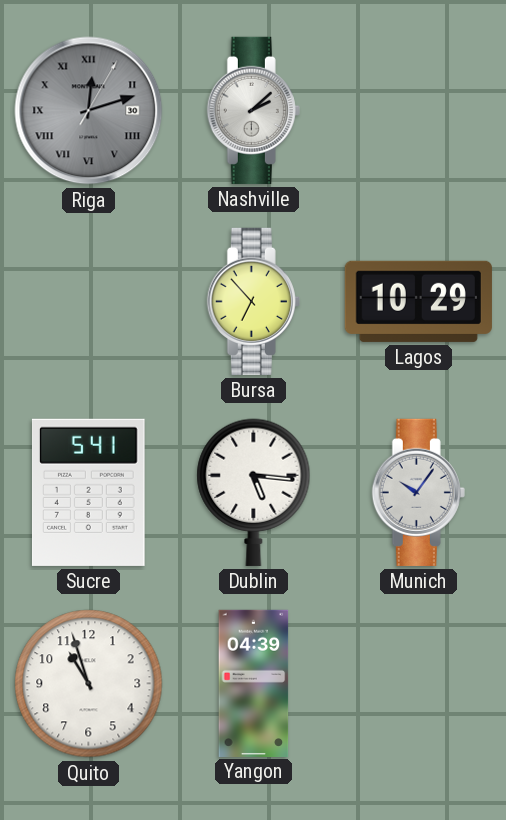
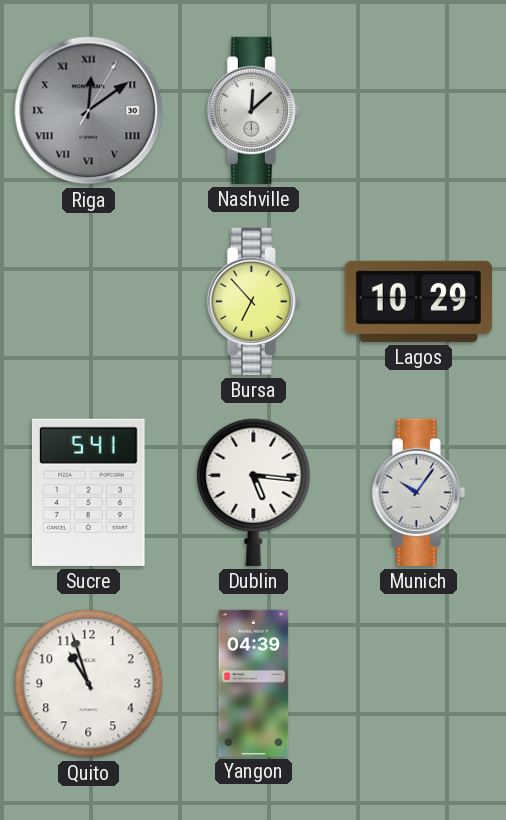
Riga: 12:12 -> 12:09
Nashville: 2:08 -> 12:08
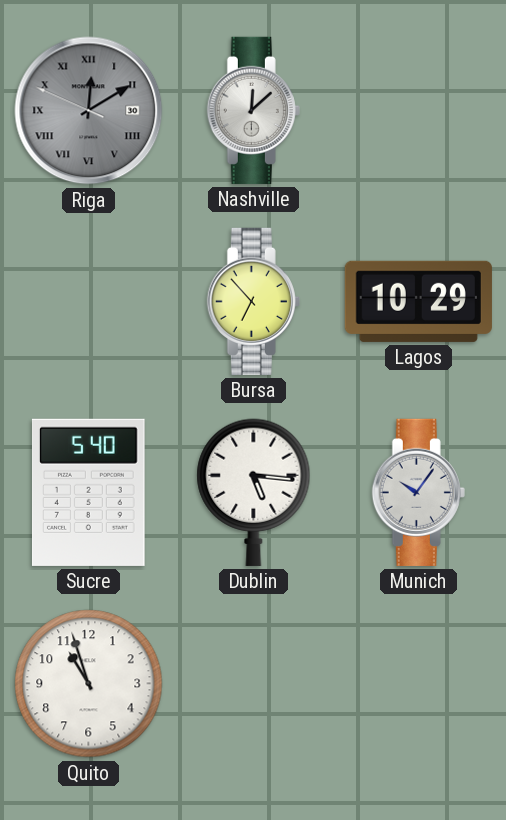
Riga: 12:09:05 -> 12:09:49
Sucre: 5:41 -> 5:40
Yangon: 04:39 -> none
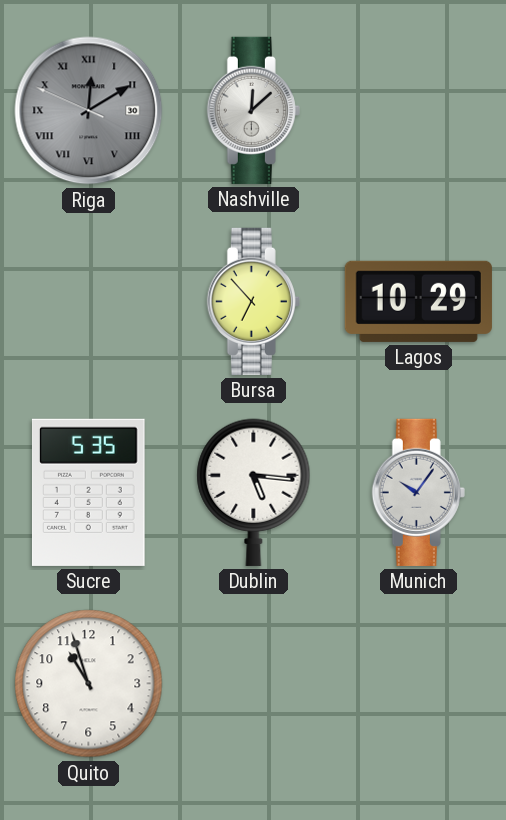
Sucre: 5:40 -> 5:35
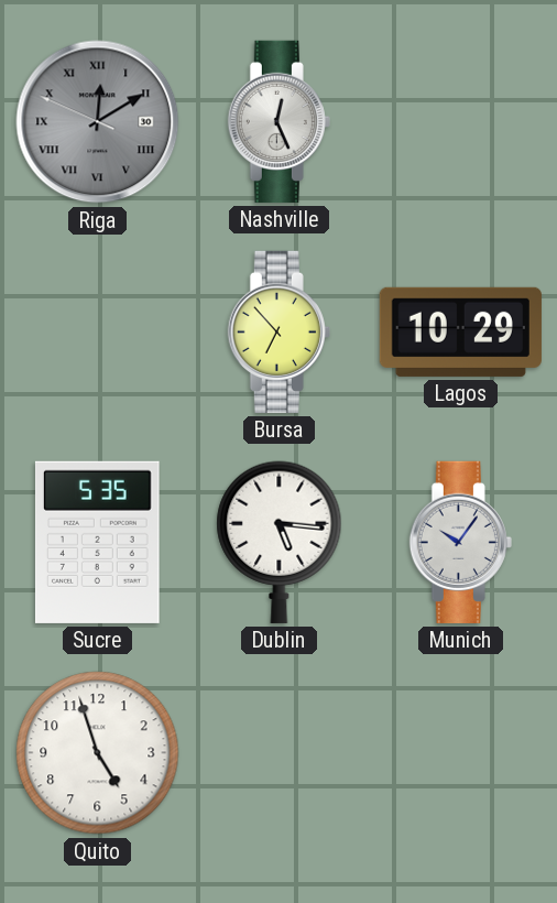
Nashville: 12:08 -> 12:26
Quito: 10:57 -> 4:57
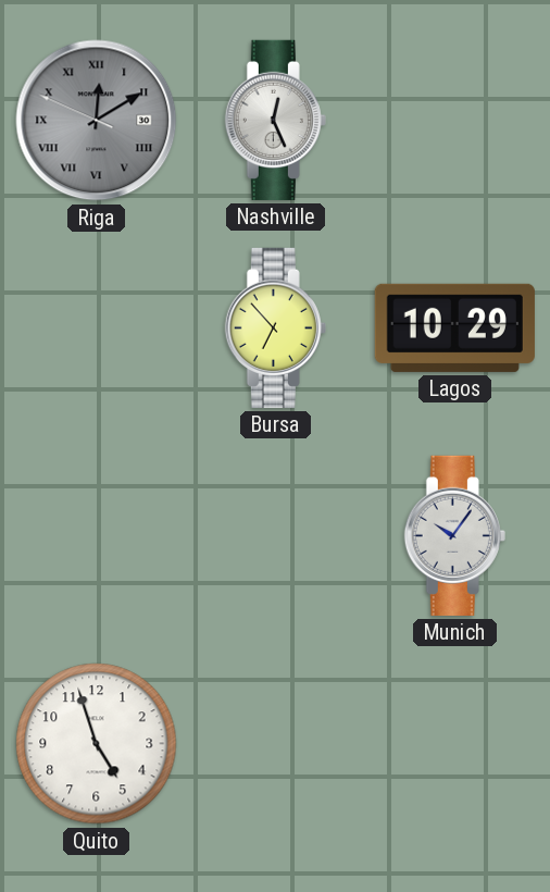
Sucre: 5:35 -> none
Dublin: 5:16 -> none
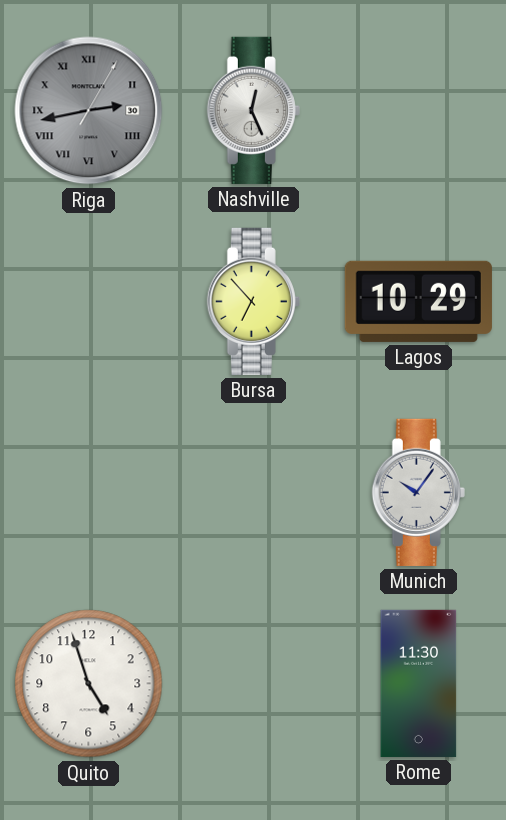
Riga: 12:09 -> 2:43
Rome: none -> 11:30
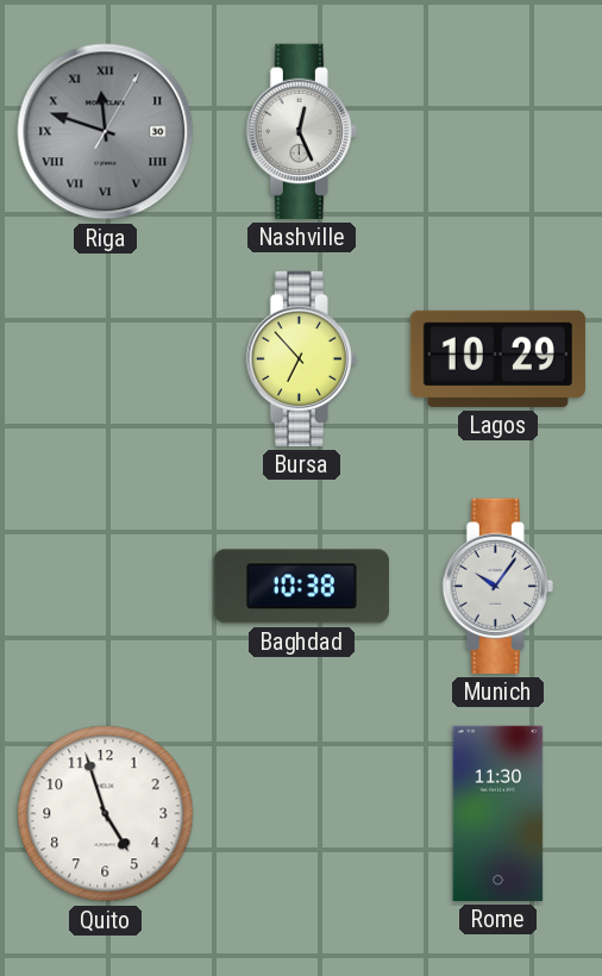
Riga: 2:43 -> 11:48
Baghdad: none -> 10:38
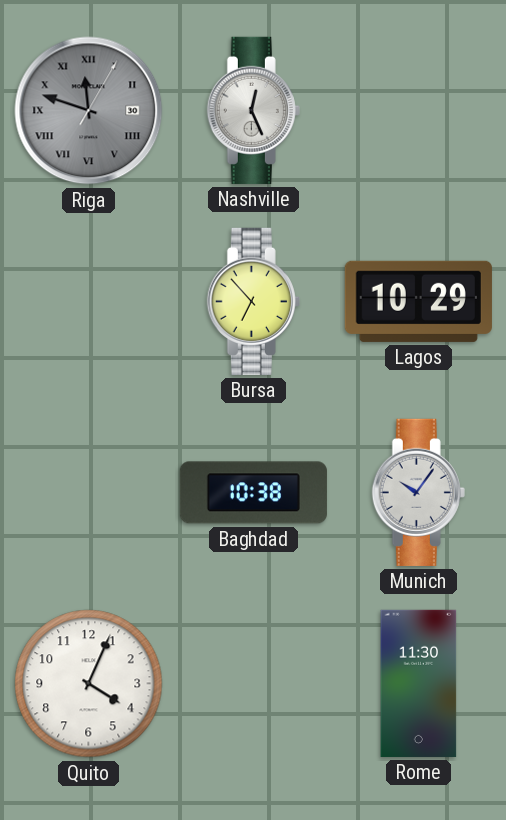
Quito: 4:57 -> 4:04
